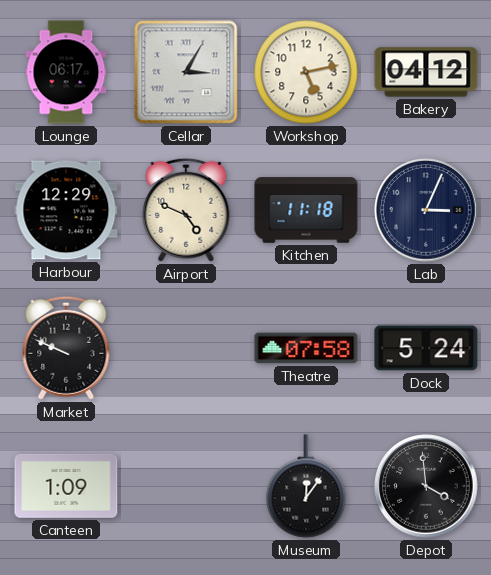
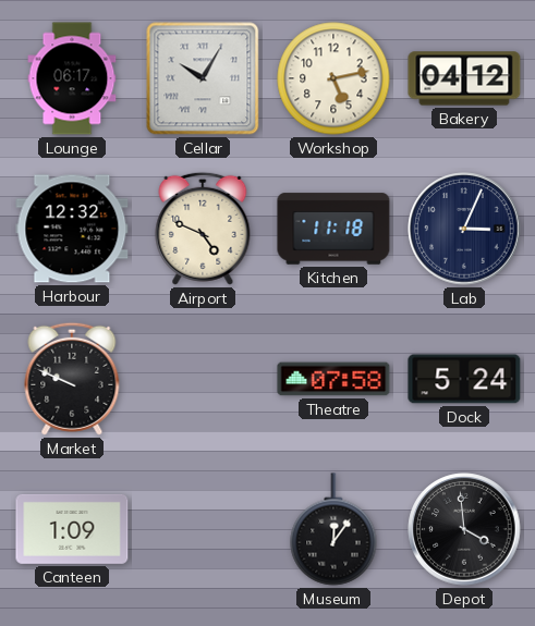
Cellar: 3:05 -> 10:05
Harbour: 12:29 -> 12:32
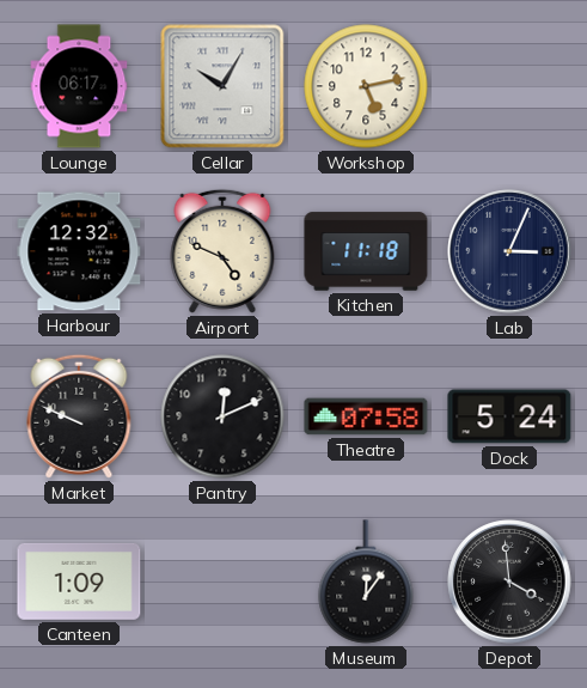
Bakery: 04:12 -> none
Pantry: none -> 12:11
